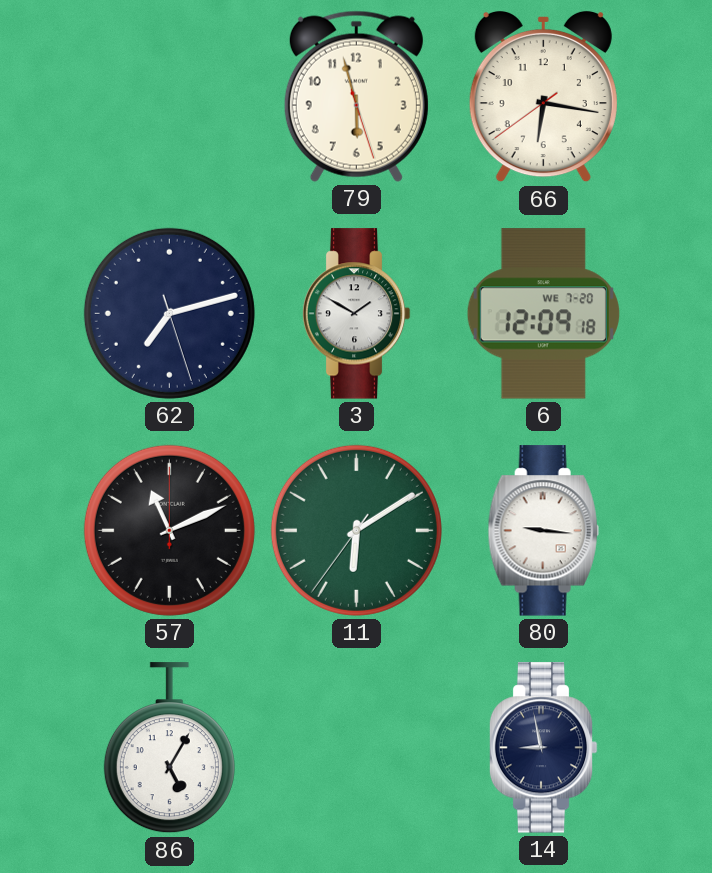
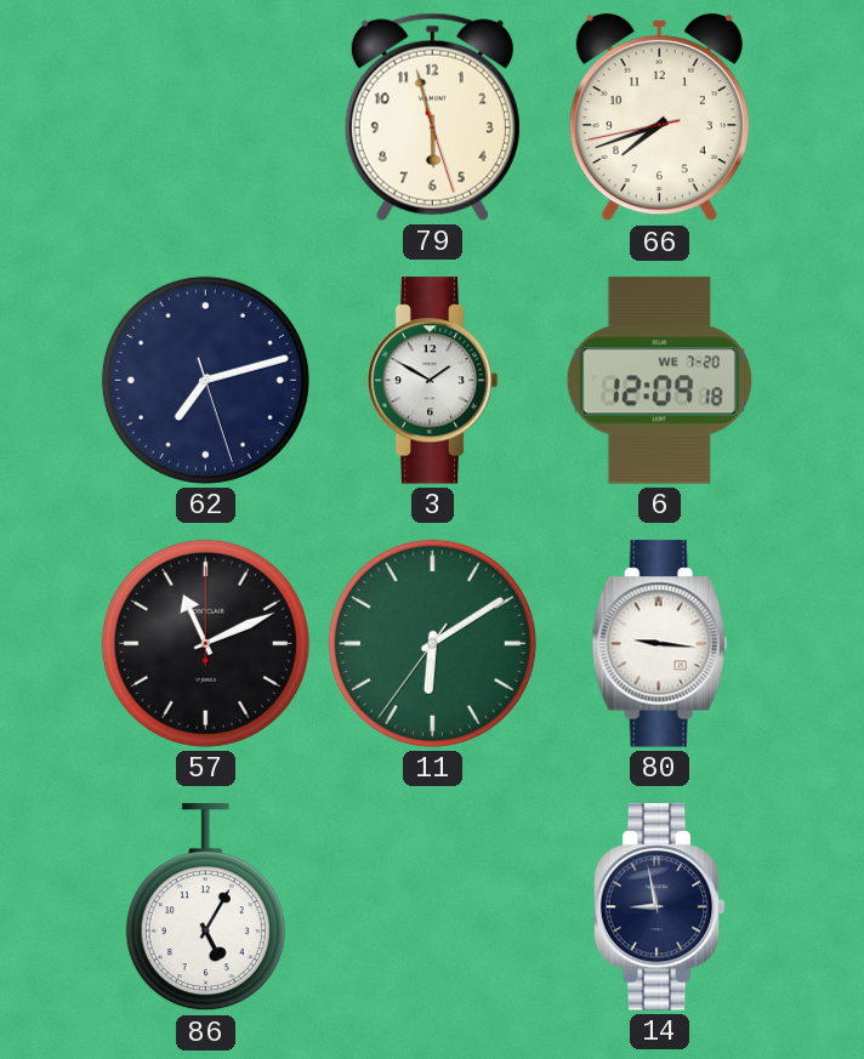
66: 6:16 -> 7:41
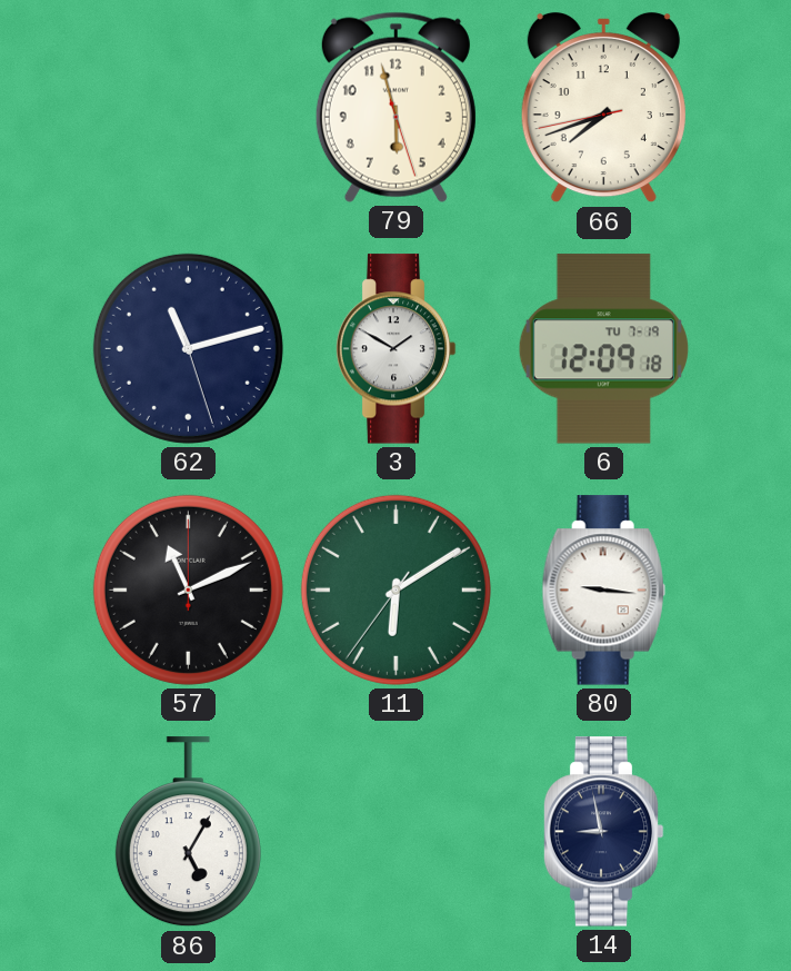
62: 7:12 -> 11:12
6 date: WE 7-20 -> TU 7-19
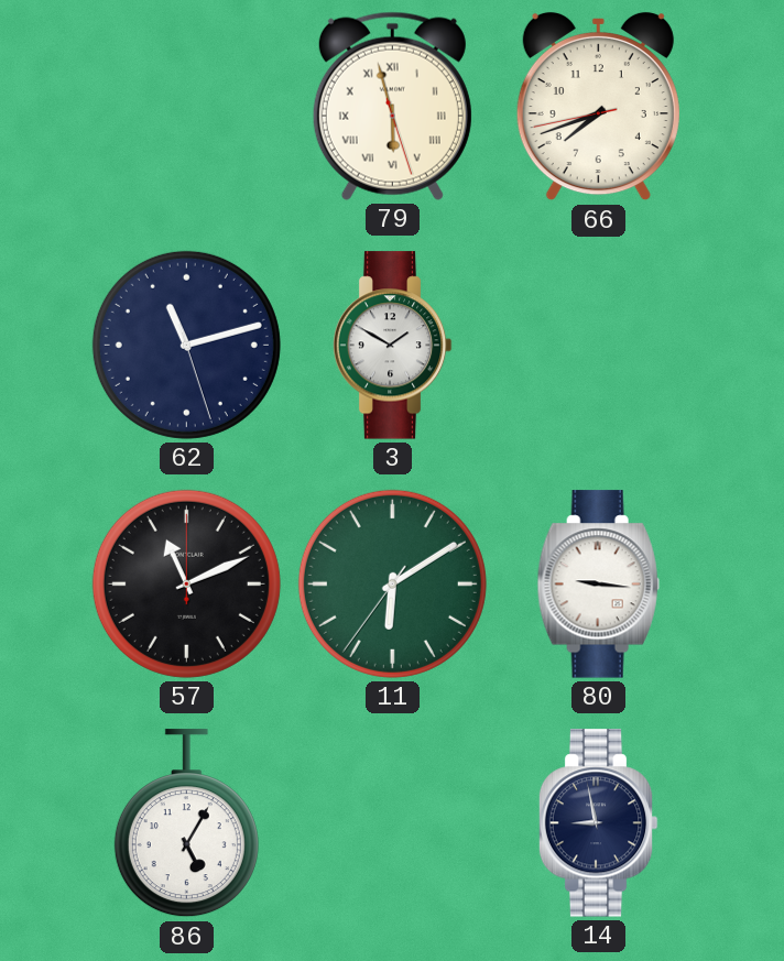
79 numerals: Arabic -> Roman
6: 12:09 -> none
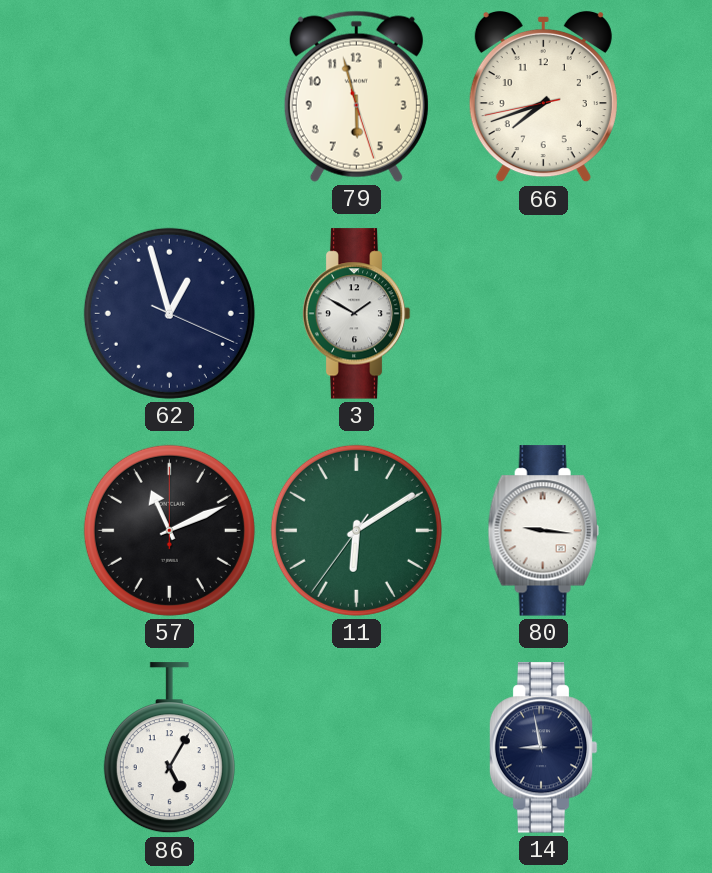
79 numerals: Roman -> Arabic
62: 11:12 -> 12:57
